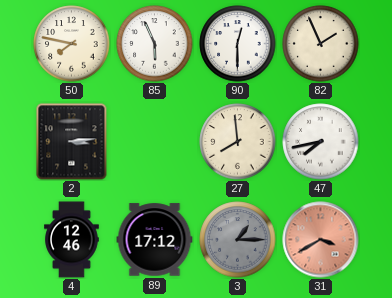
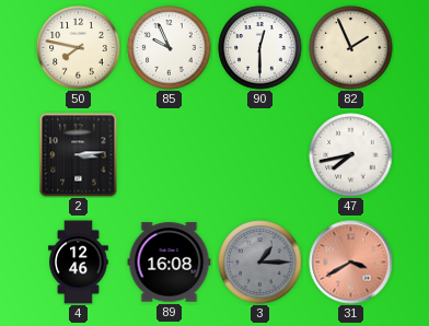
85: 5:56 -> 9:56
27: 7:59 -> none
89: 17:12 -> 16:08
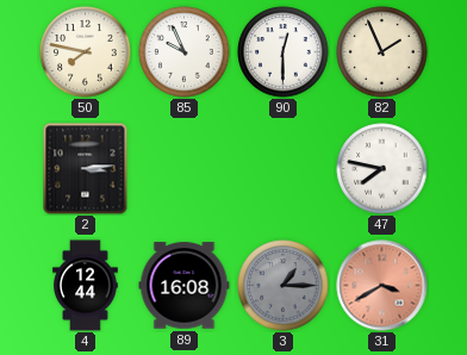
47: 7:43 -> 7:47
4: 12:46 -> 12:44
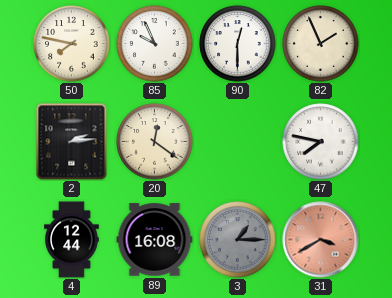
2: 3:14 -> 2:14
20: none -> 12:21
